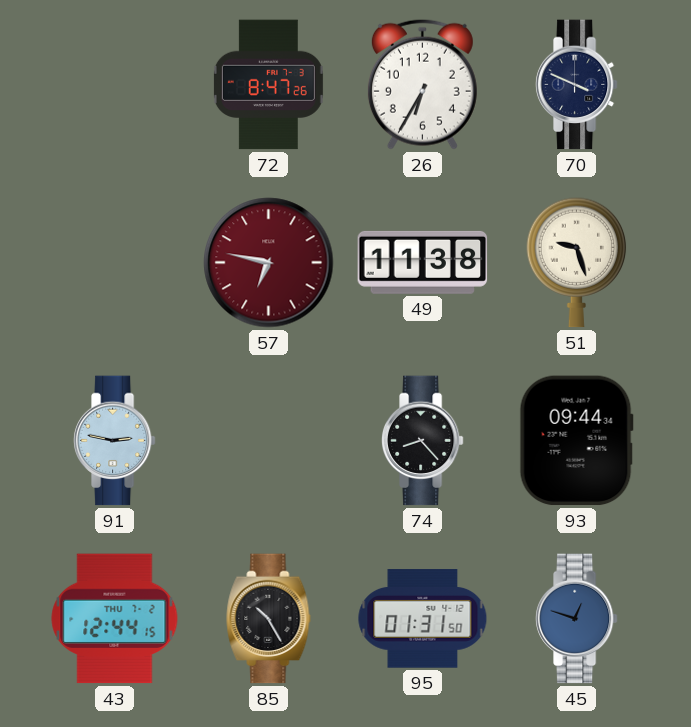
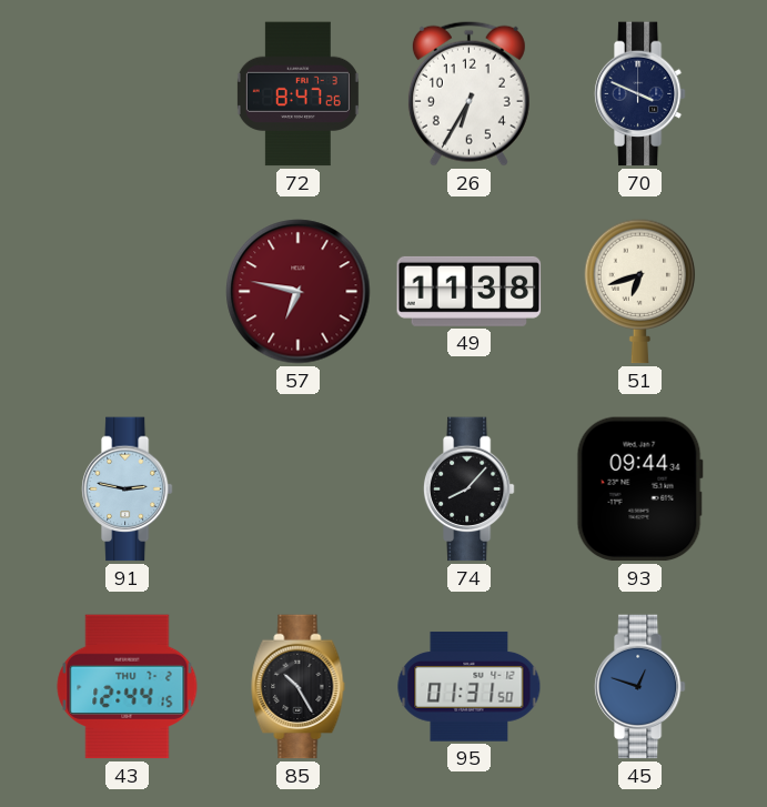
51: 9:27 -> 6:42
74: 8:23 -> 8:07
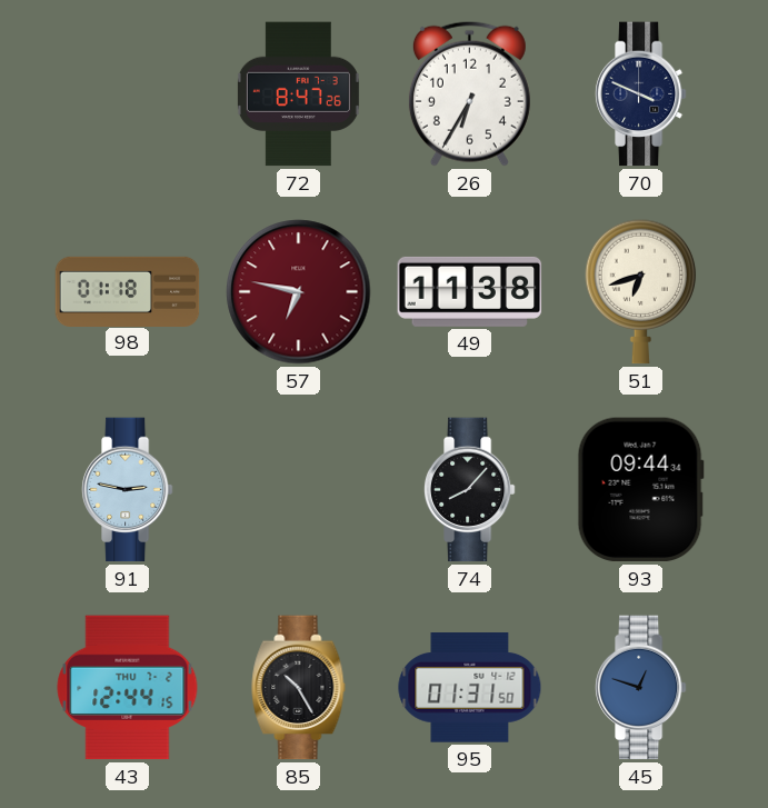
98: none -> 01:18
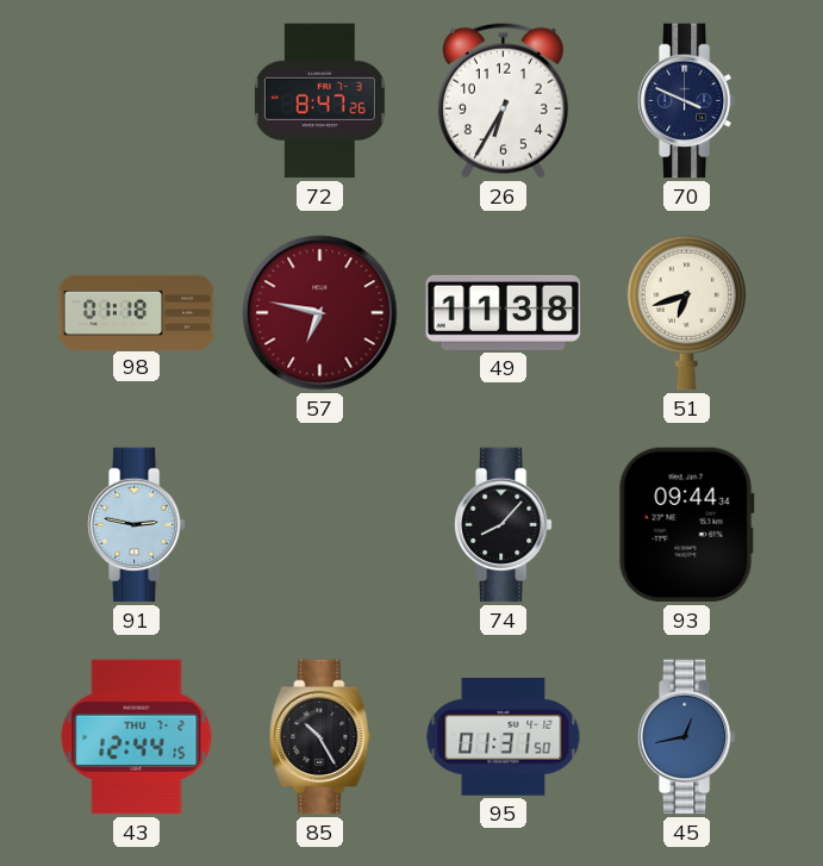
45: 12:48 -> 12:43
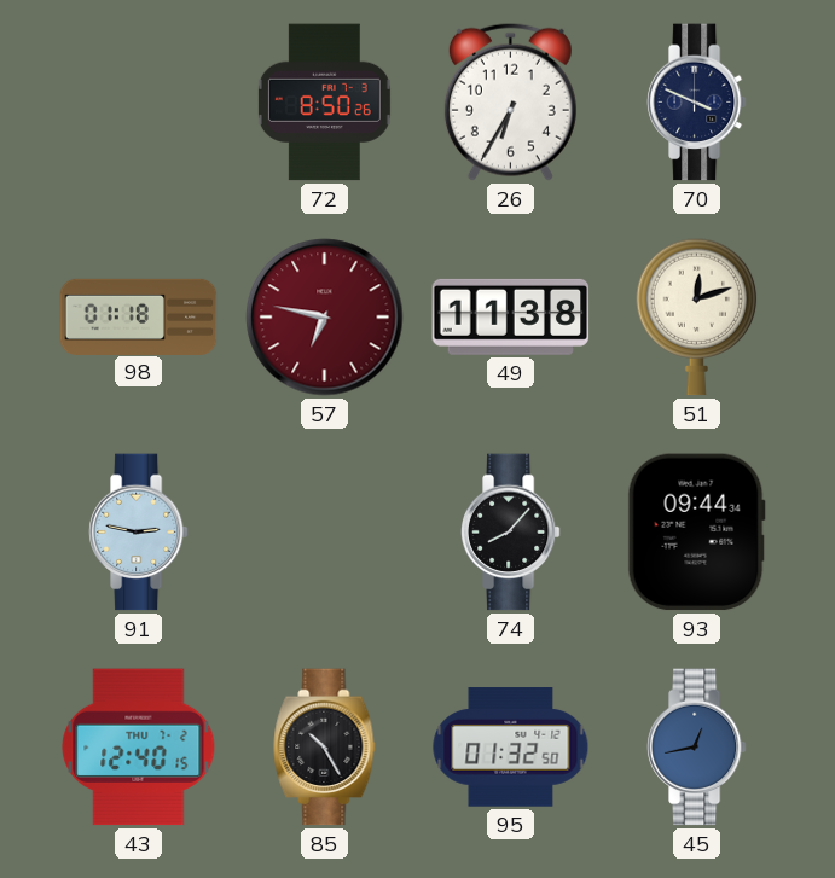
72: 8:47 -> 8:50
51: 6:42 -> 12:12
43: 12:44 -> 12:40
95: 01:31 -> 01:32
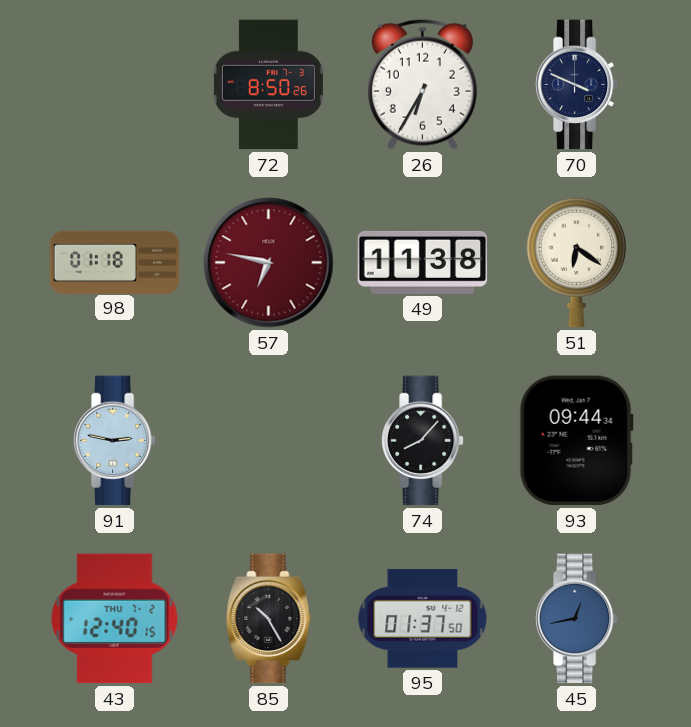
51: 12:12 -> 6:21
95: 01:32 -> 01:37
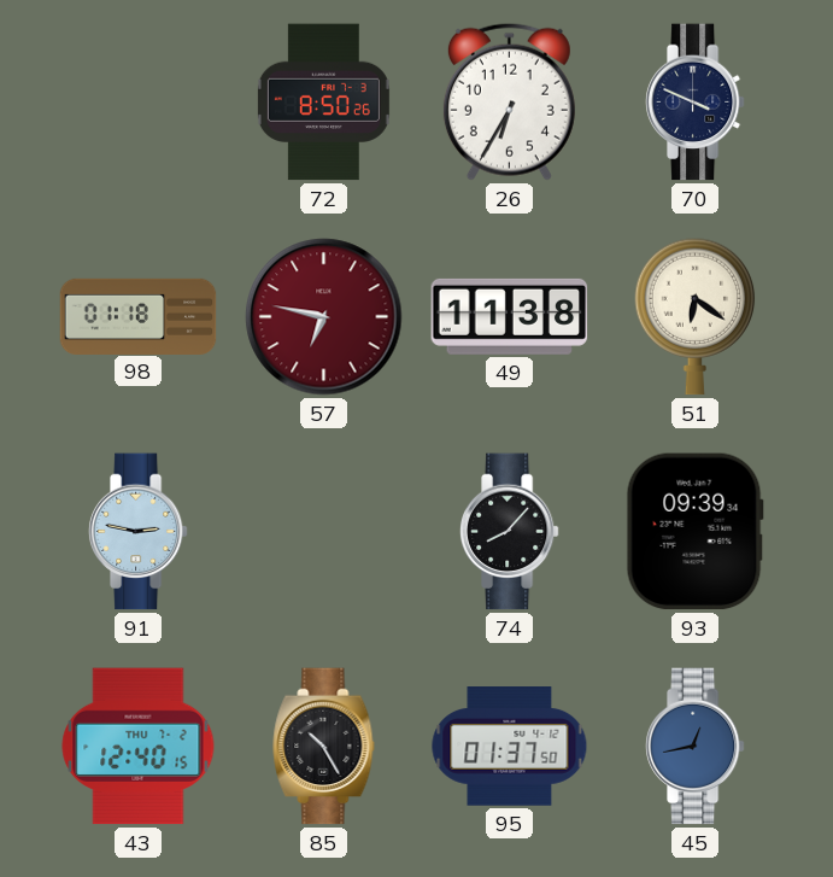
93: 09:44 -> 09:39
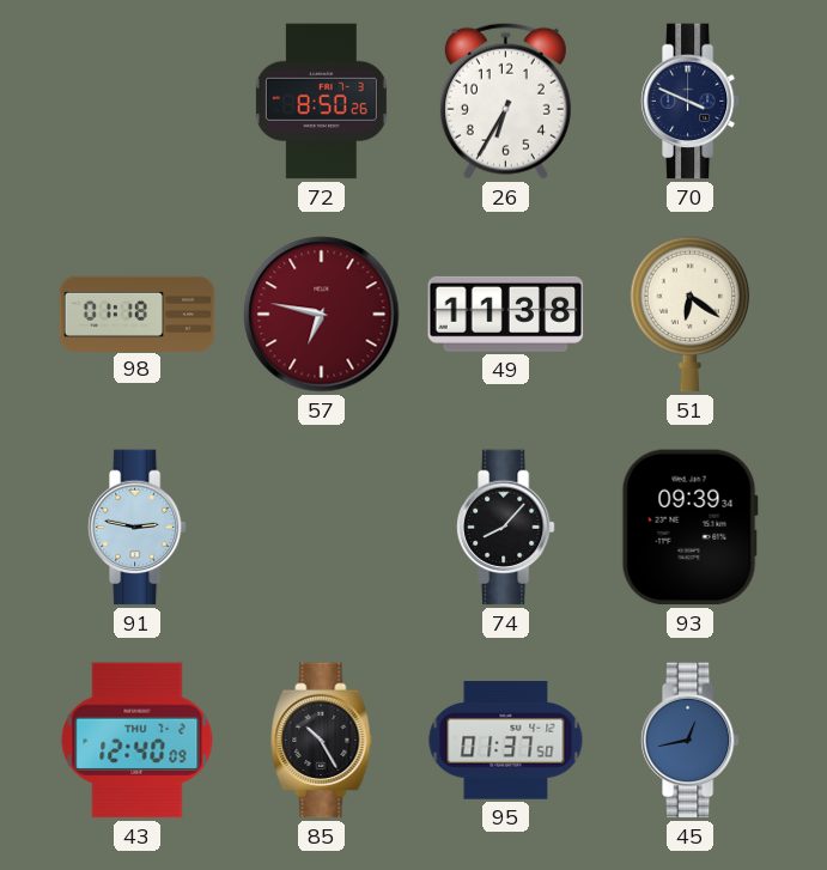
43: 12:40:15 -> 12:40:09
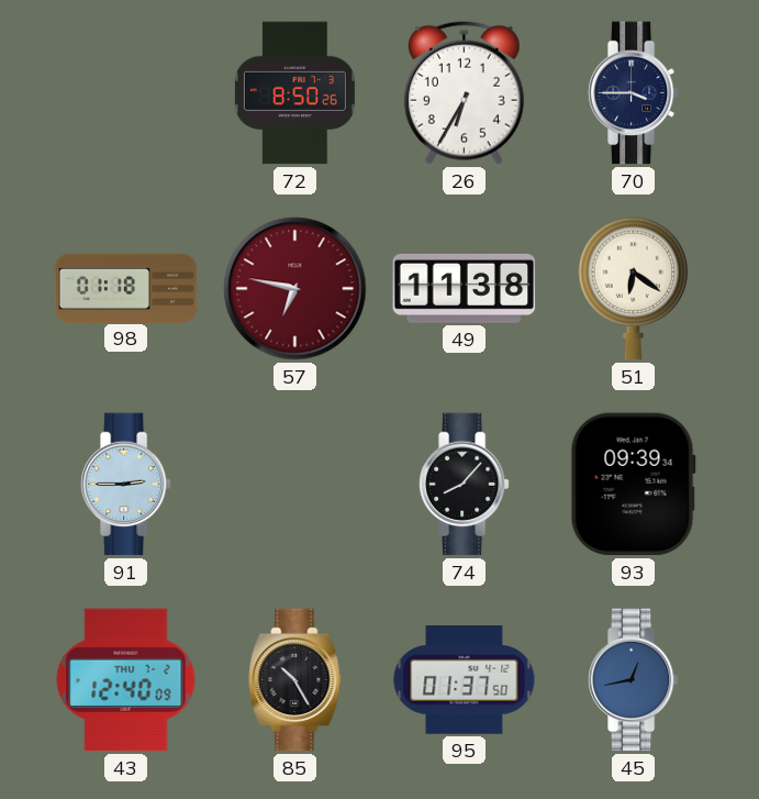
70: 3:49 -> 3:45
91: 2:47 -> 2:45
